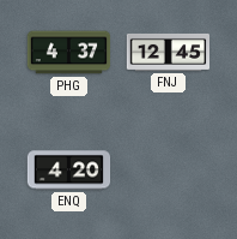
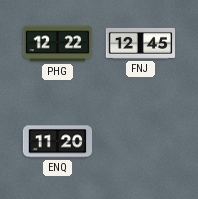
PHG: 4:37 -> 12:22
ENQ: 4:20 -> 11:20
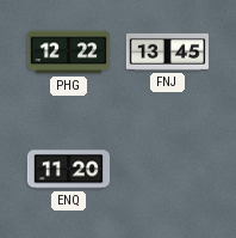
FNJ: 12:45 -> 13:45
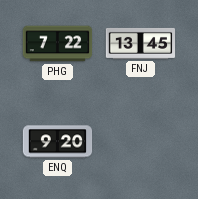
PHG: 12:22 -> 7:22
ENQ: 11:20 -> 9:20
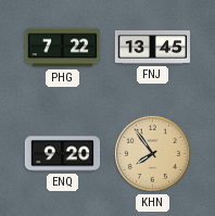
KHN: none -> 7:54
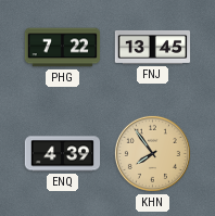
ENQ: 9:20 -> 4:39
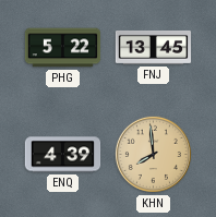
PHG: 7:22 -> 5:22
KHN: 7:54 -> 7:59
